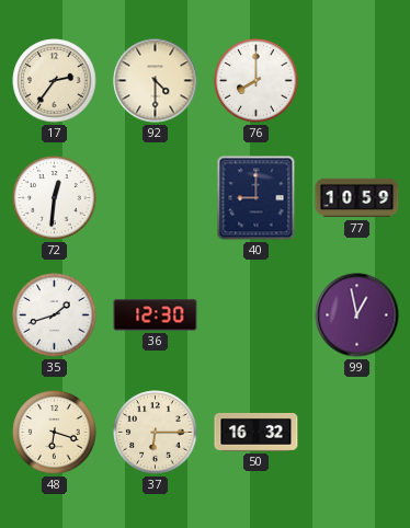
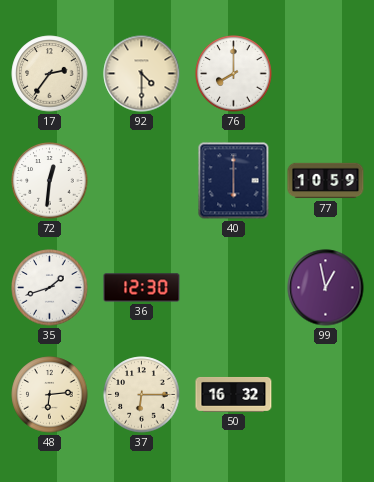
40: 9:00 -> 6:00
48: 6:18 -> 6:14
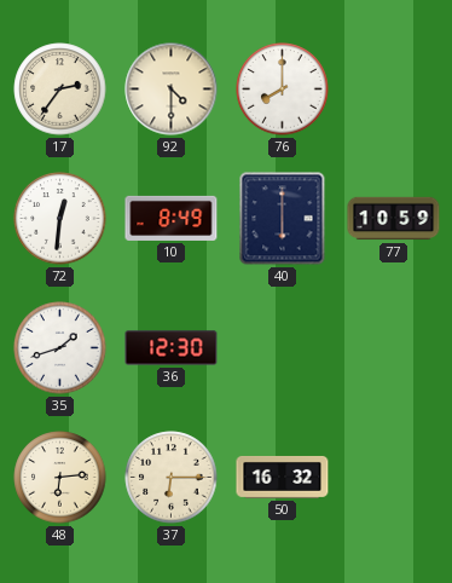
10: none -> 8:49
99: 12:58 -> none
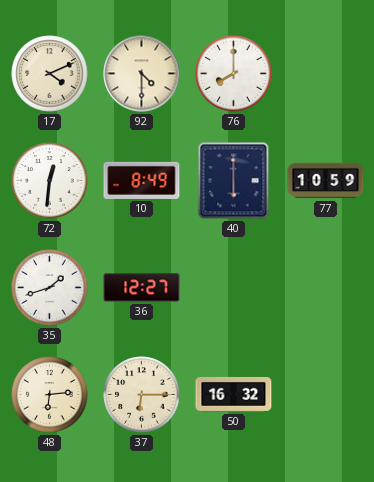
17: 2:36 -> 4:11
36: 12:30 -> 12:27
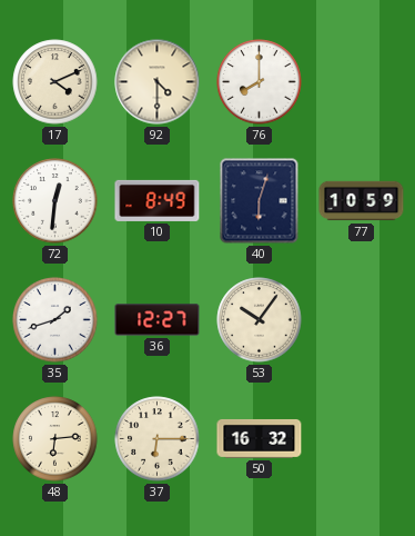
40: 6:00 -> 6:03
53: none -> 10:06
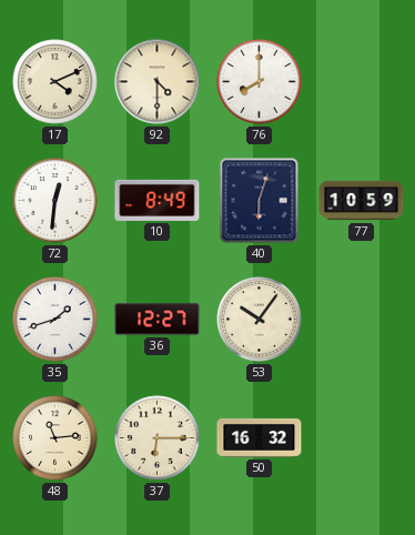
48: 6:14 -> 11:14
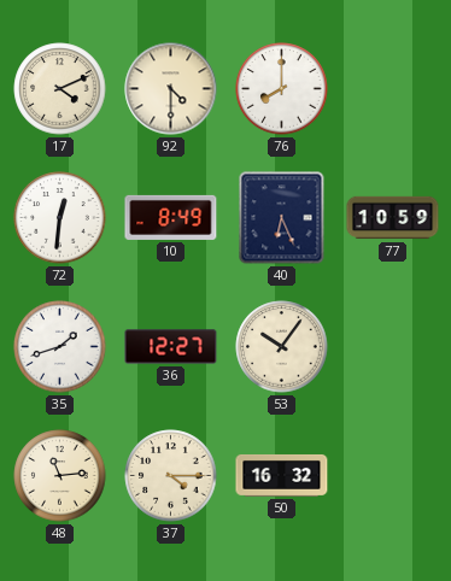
40: 6:03 -> 6:26
37: 6:15 -> 4:15
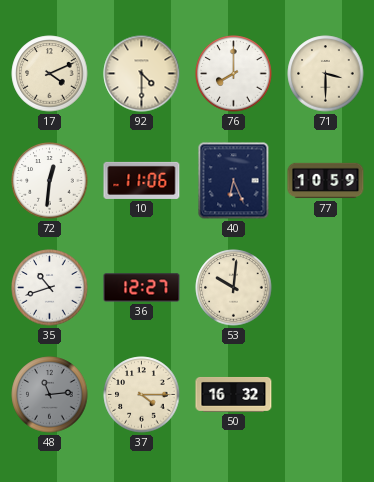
71: none -> 3:30
10: 8:49 -> 11:06
35: 1:42 -> 10:42
53: 10:06 -> 10:01
48 dial: cream -> grey
